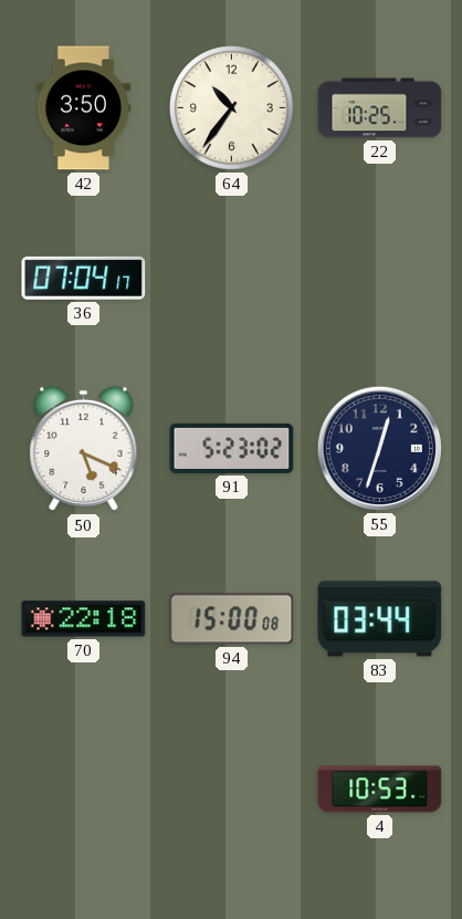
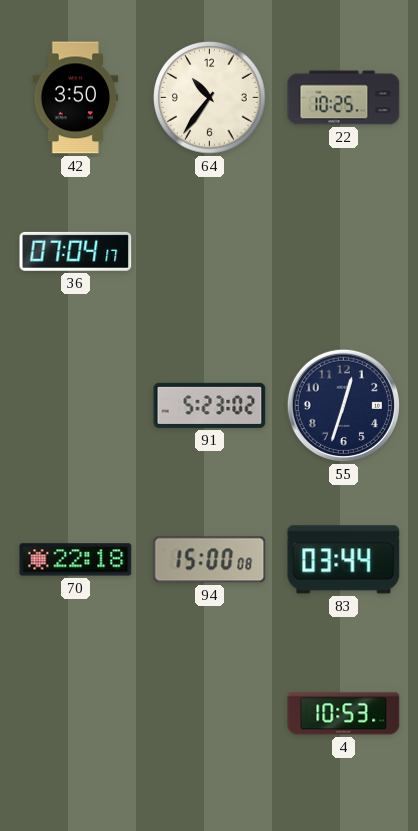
50: 5:19 -> none
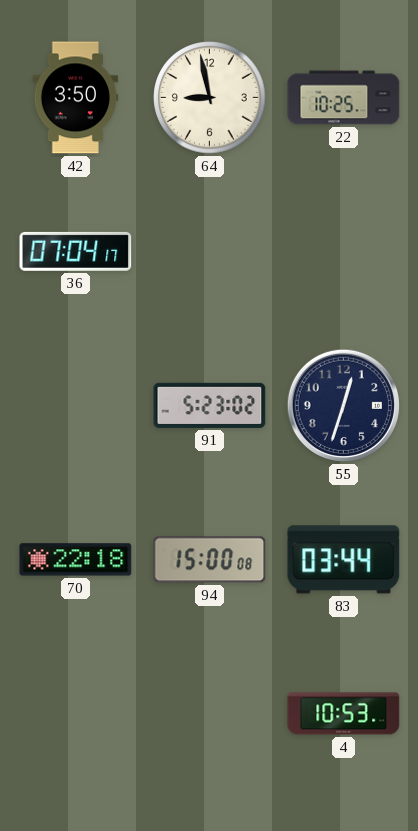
64: 10:36 -> 8:58
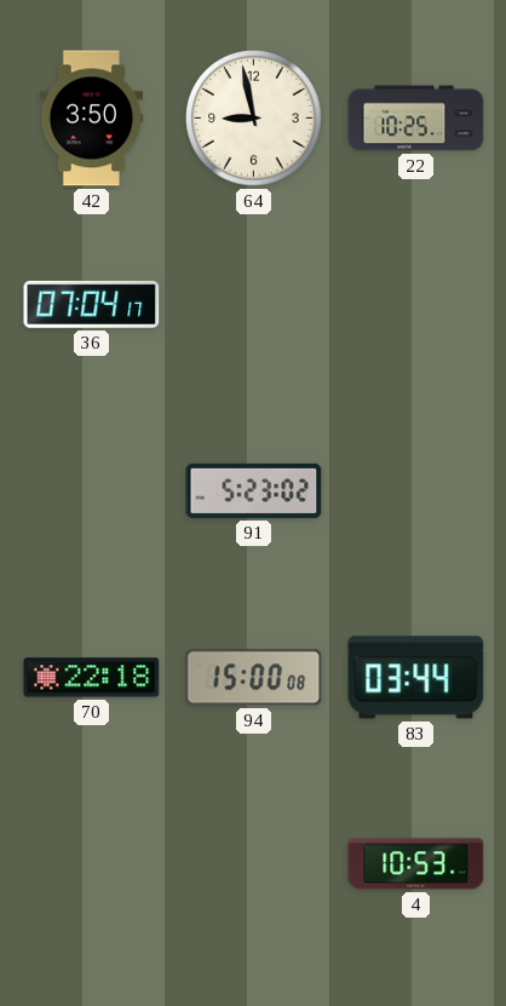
55: 12:33 -> none
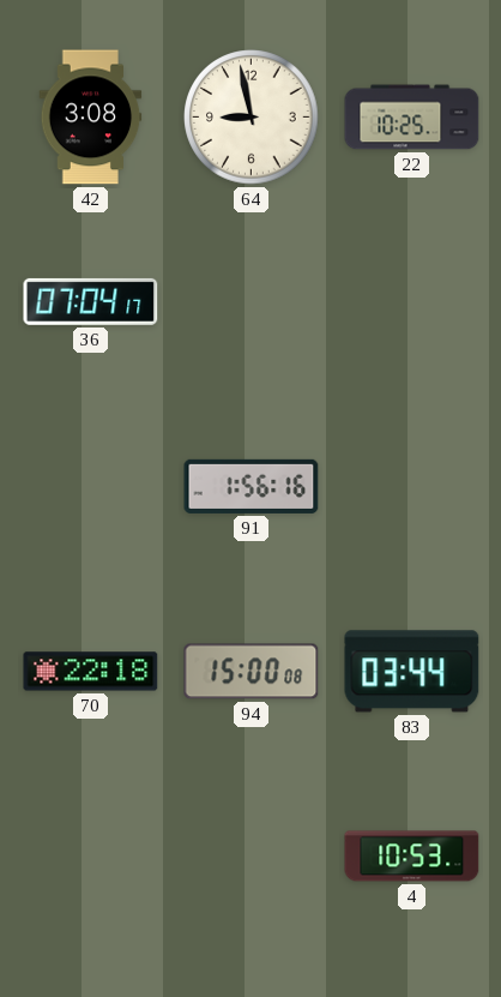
42: 3:50 -> 3:08
91: 5:23 -> 1:56
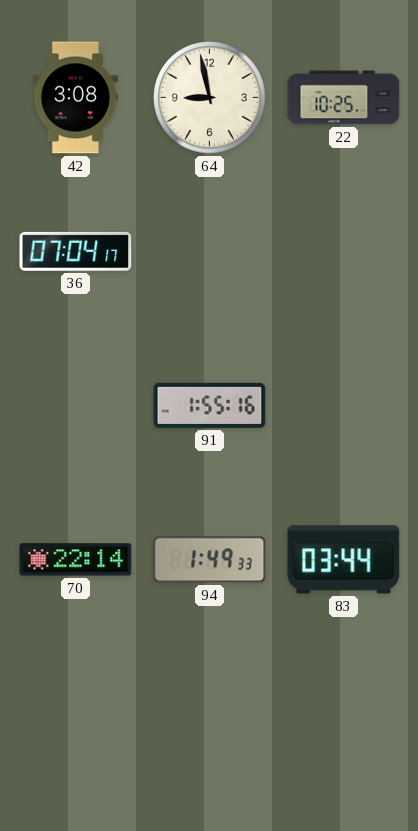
91: 1:56 -> 1:55
70: 22:18 -> 22:14
94: 15:00 -> 1:49
4: 10:53 -> none
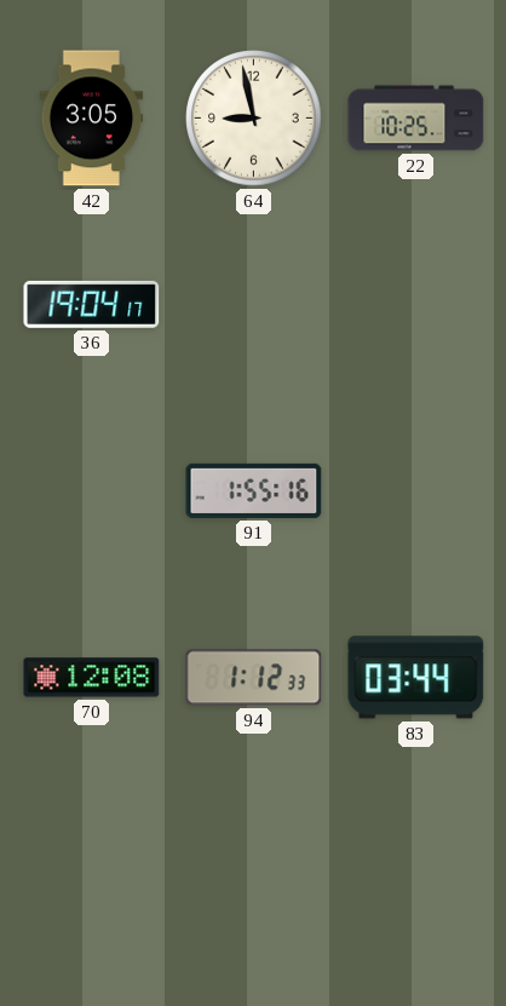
42: 3:08 -> 3:05
36: 07:04 -> 19:04
70: 22:14 -> 12:08
94: 1:49 -> 1:12
